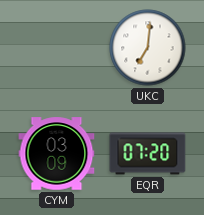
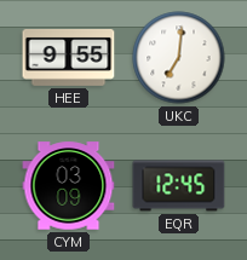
HEE: none -> 9:55
EQR: 07:20 -> 12:45
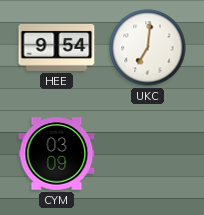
HEE: 9:55 -> 9:54
EQR: 12:45 -> none
